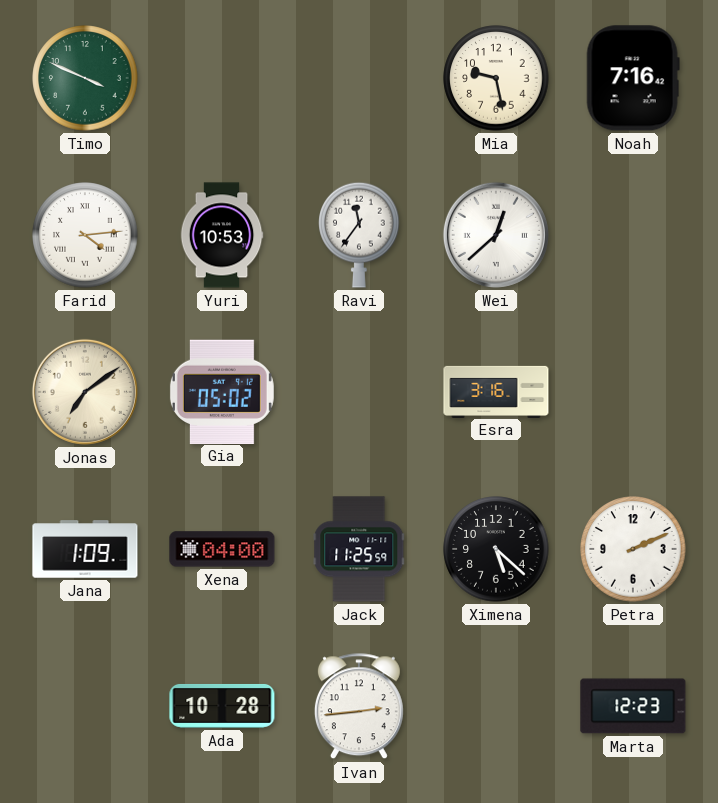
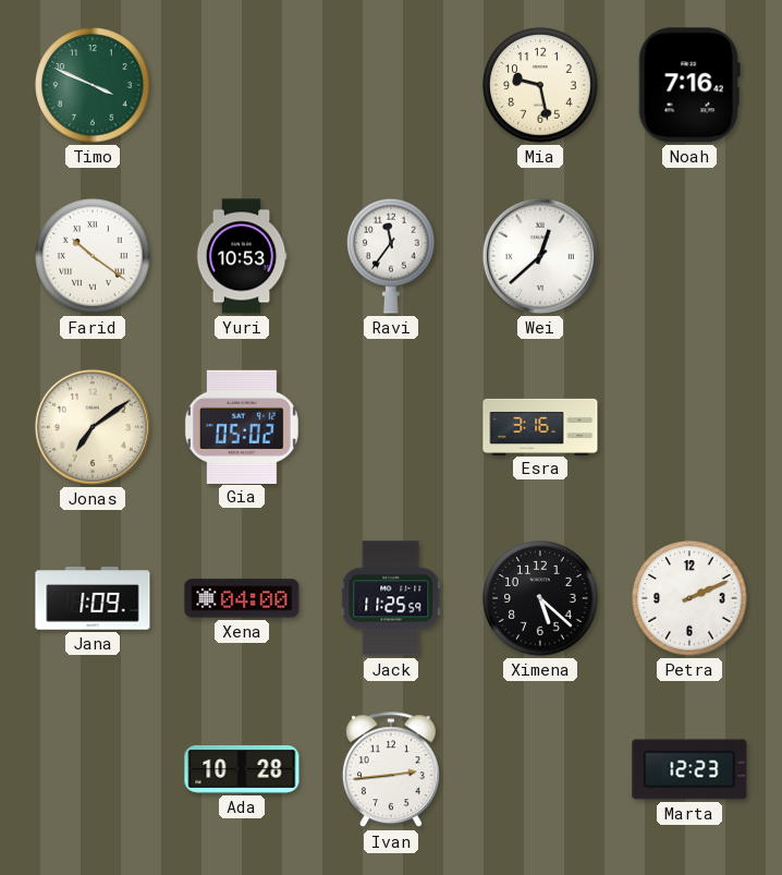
Farid: 4:14 -> 10:21
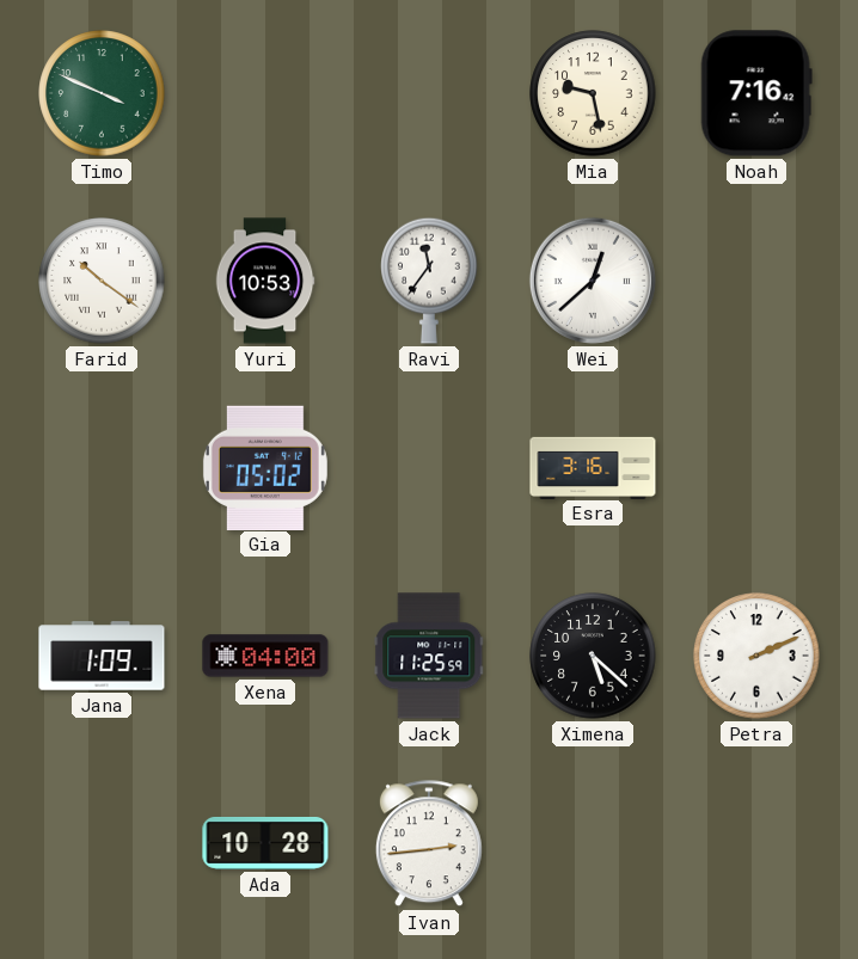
Jonas: 7:09 -> none
Marta: 12:23 -> none
